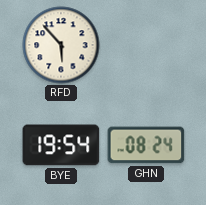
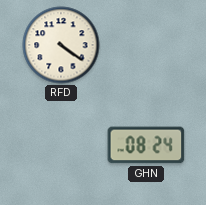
RFD: 5:53 -> 4:21
BYE: 19:54 -> none
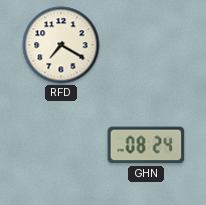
RFD: 4:21 -> 7:20
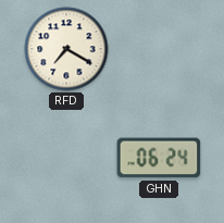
GHN: 08:24 -> 06:24
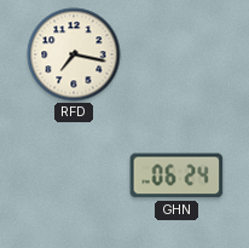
RFD: 7:20 -> 7:17
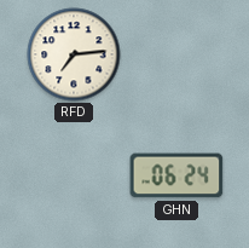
RFD: 7:17 -> 7:14
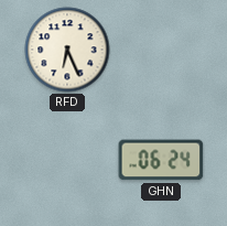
RFD: 7:14 -> 6:26
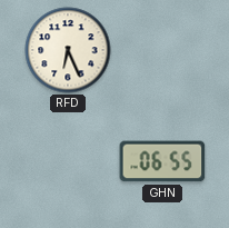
GHN: 06:24 -> 06:55
